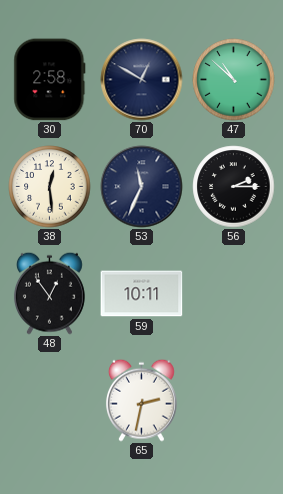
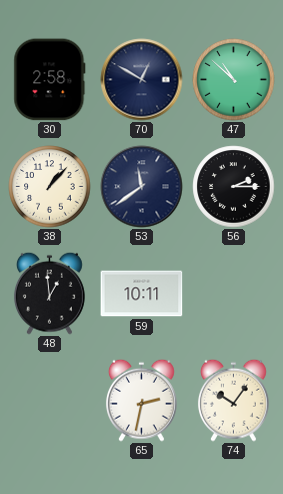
38: 12:29 -> 1:07
53: 11:34 -> 11:39
48: 12:54 -> 12:59
74: none -> 10:06
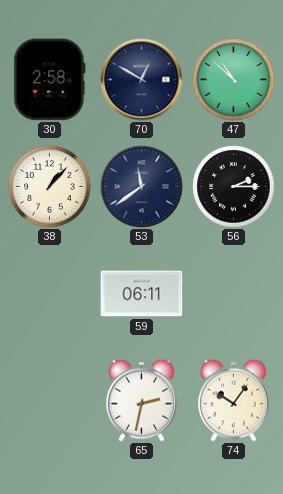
48: 12:59 -> none
59: 10:11 -> 06:11
